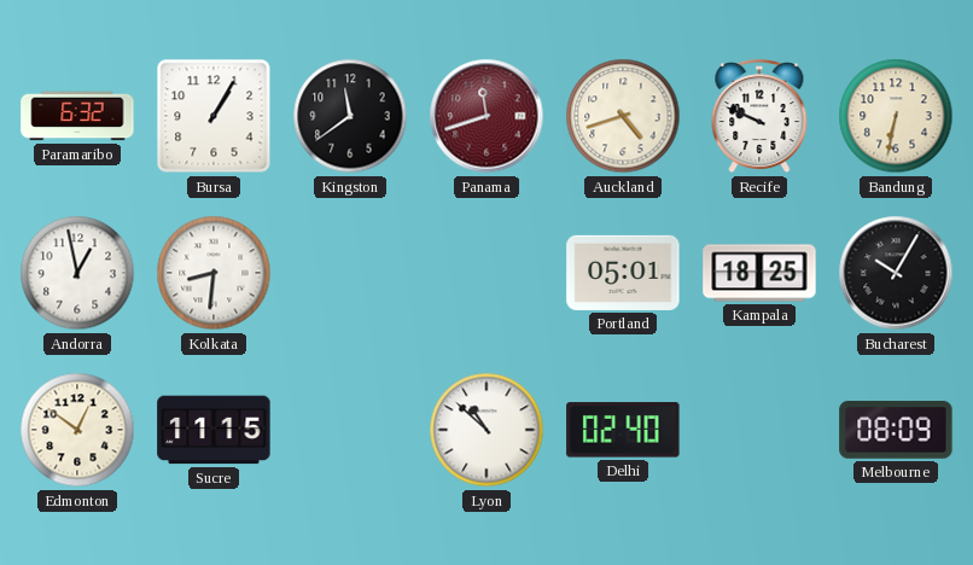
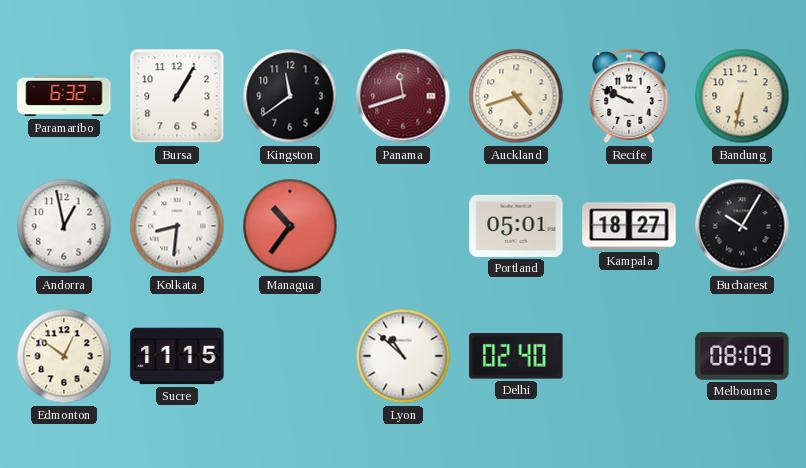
Managua: none -> 10:36
Kampala: 18:25 -> 18:27
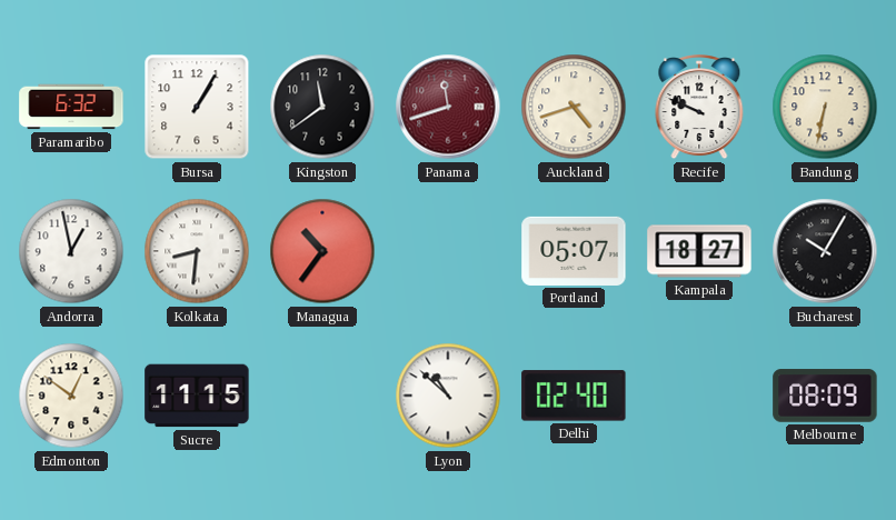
Portland: 05:01 -> 05:07
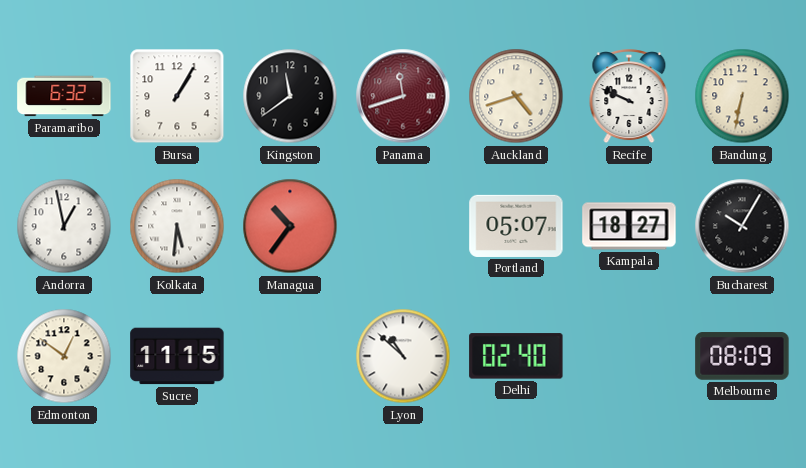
Kolkata: 8:31 -> 5:31
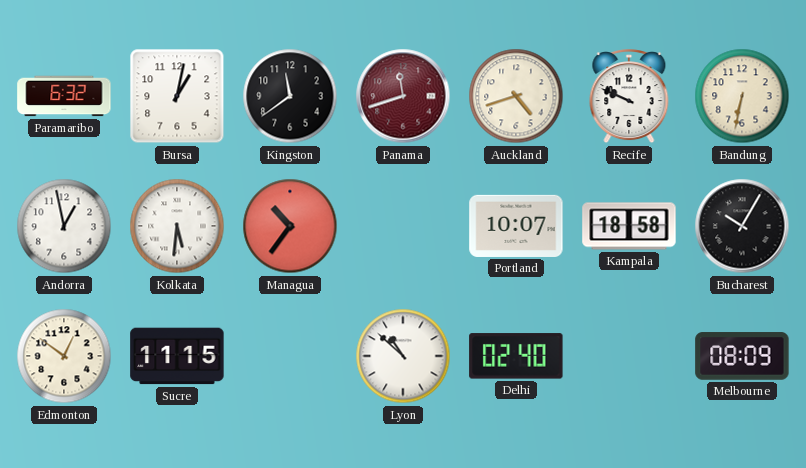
Bursa: 1:05 -> 1:02
Portland: 05:07 -> 10:07
Kampala: 18:27 -> 18:58
